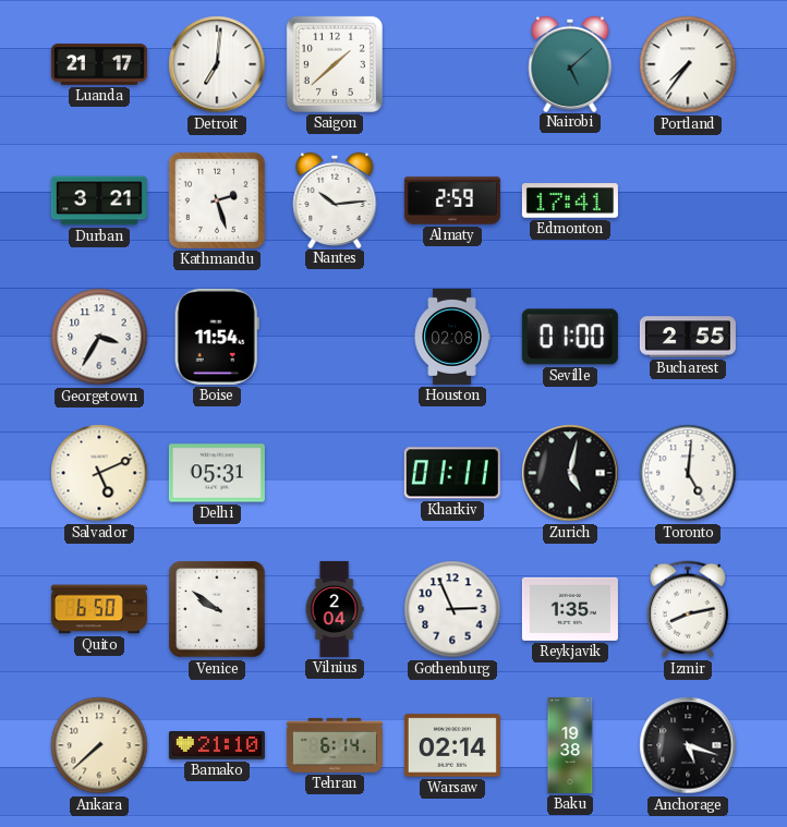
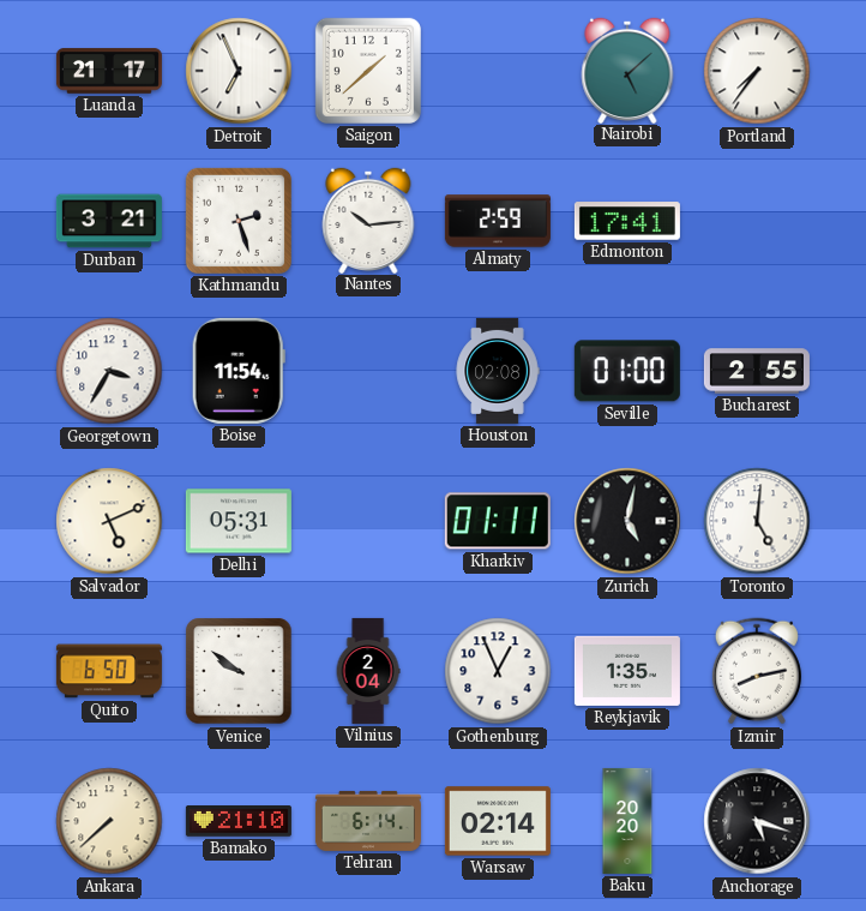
Detroit: 7:01 -> 6:56
Gothenburg: 2:56 -> 12:56
Baku: 19:38 -> 20:20
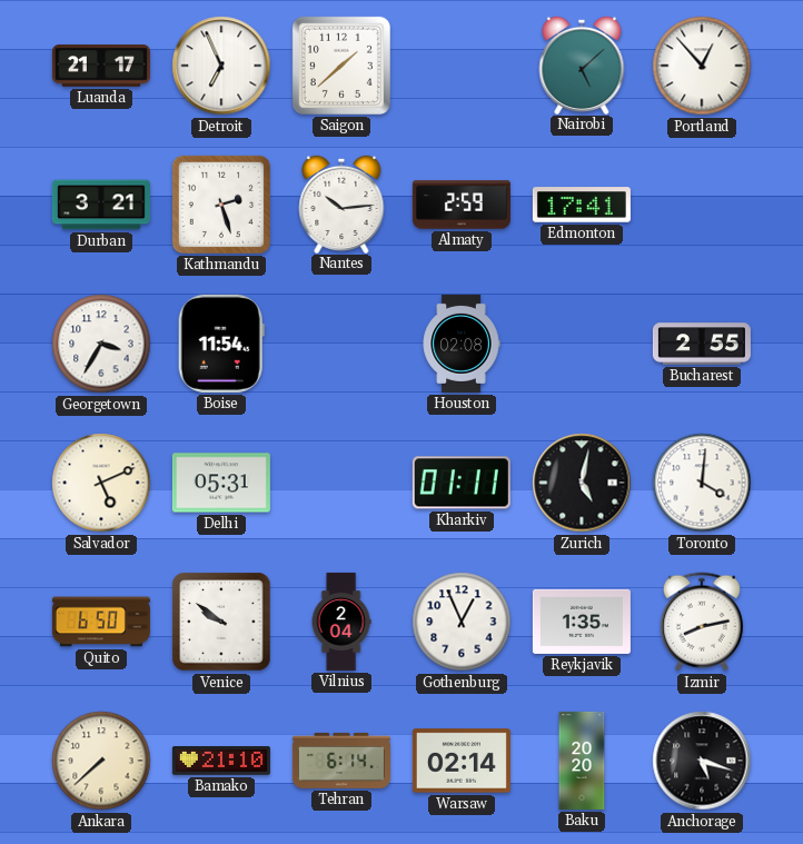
Portland: 7:36 -> 12:53
Seville: 01:00 -> none
Toronto: 5:01 -> 4:01
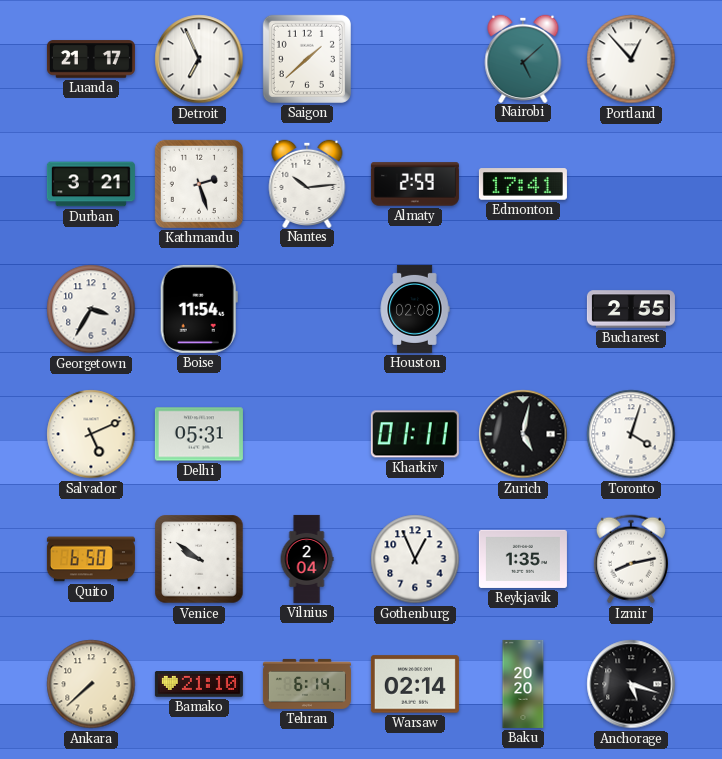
Toronto: 4:01 -> 4:03
